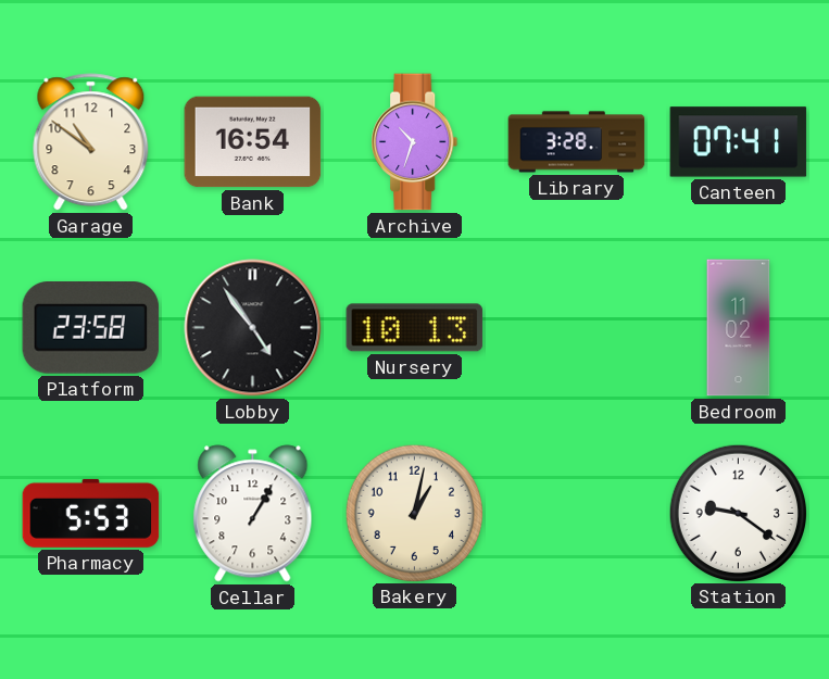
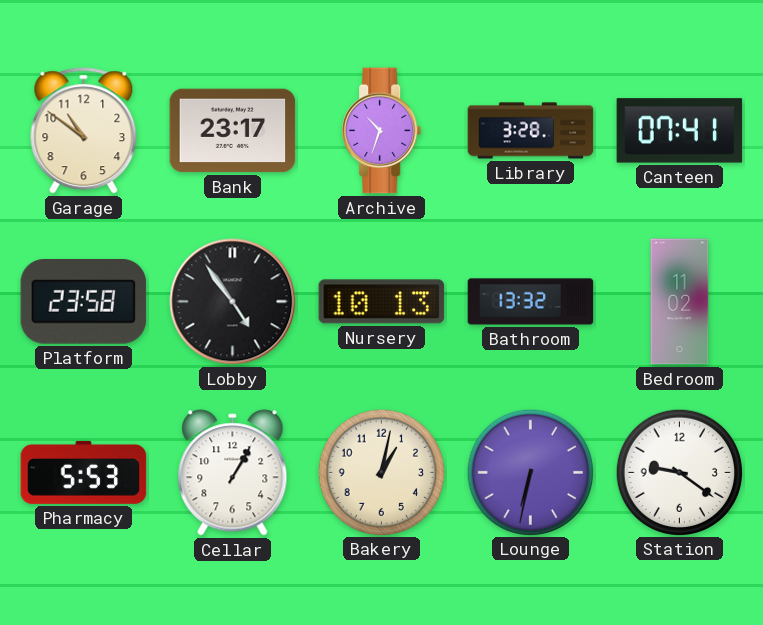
Bank: 16:54 -> 23:17
Bathroom: none -> 13:32
Lounge: none -> 6:32
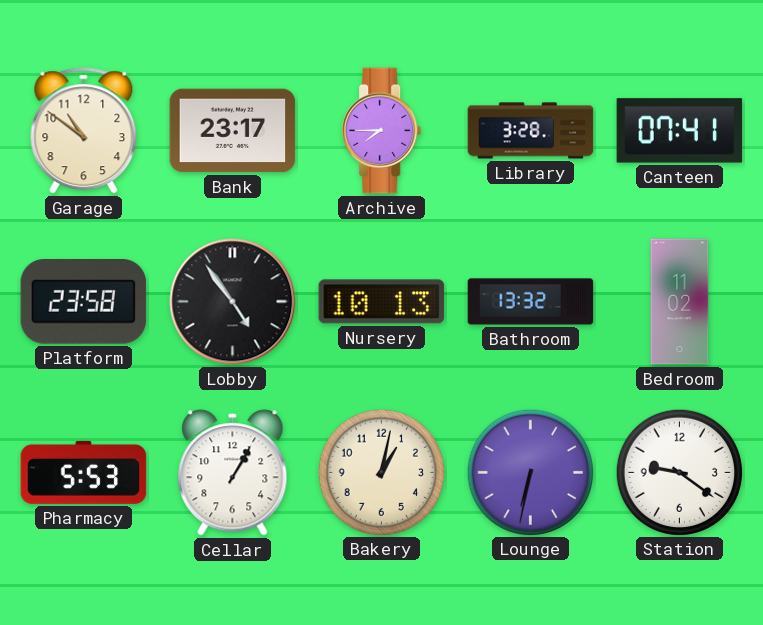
Archive: 10:33 -> 7:45
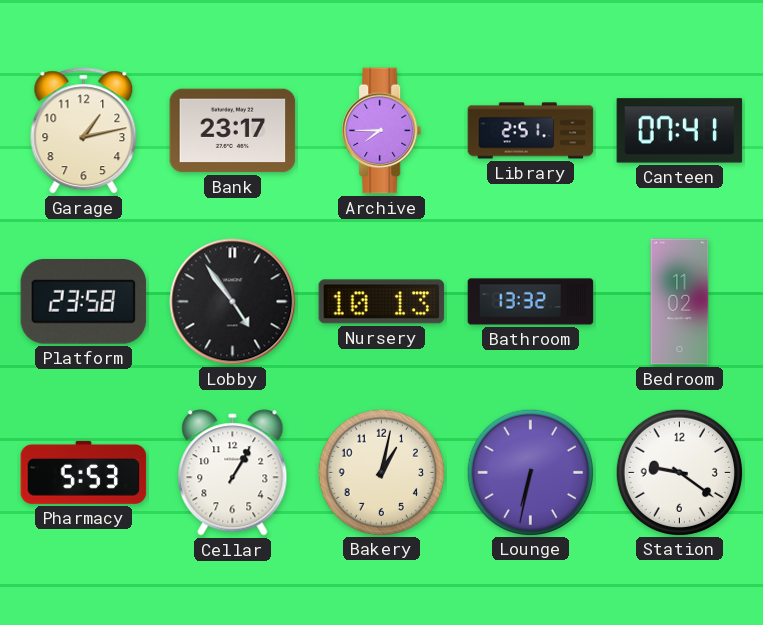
Garage: 10:51 -> 1:13
Library: 3:28 -> 2:51
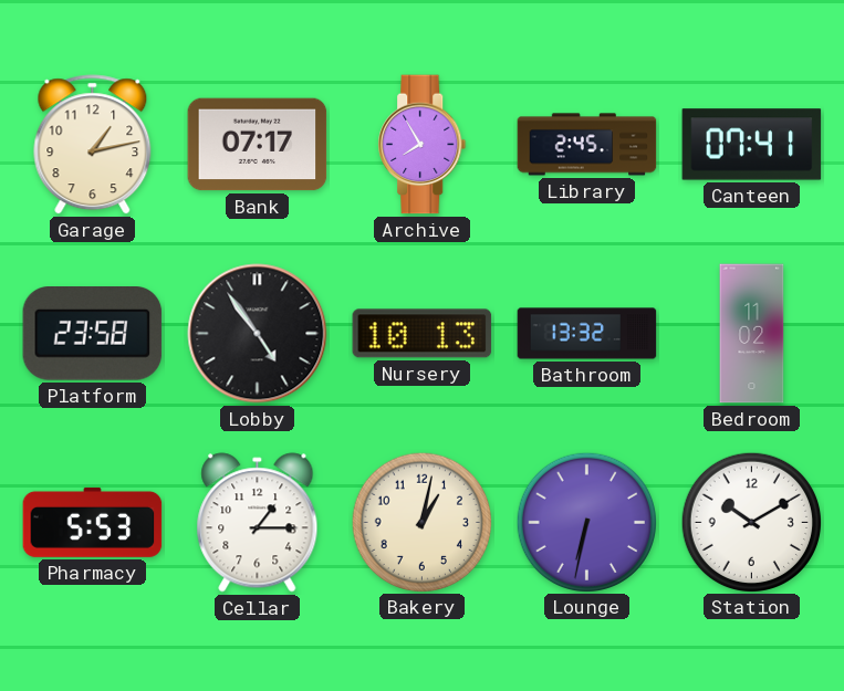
Bank: 23:17 -> 07:17
Archive: 7:45 -> 7:55
Library: 2:51 -> 2:45
Cellar: 1:05 -> 1:15
Station: 9:21 -> 10:10
